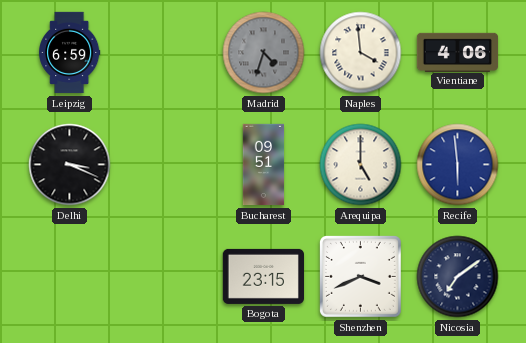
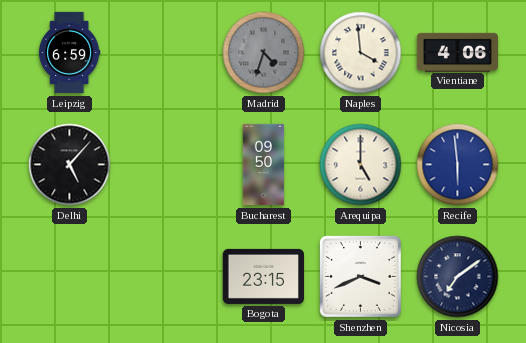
Delhi: 3:19 -> 5:07
Bucharest: 09:51 -> 09:50
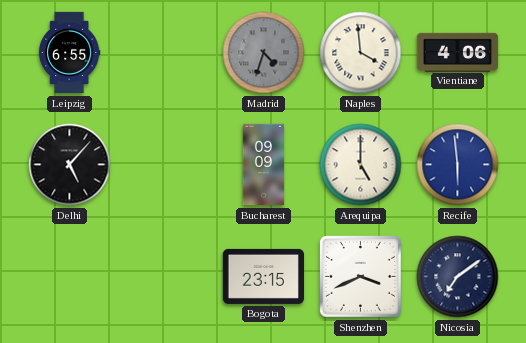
Leipzig: 6:59 -> 6:55
Bucharest: 09:50 -> 09:09
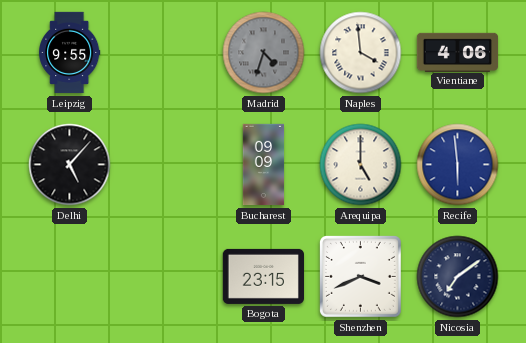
Leipzig: 6:55 -> 9:55
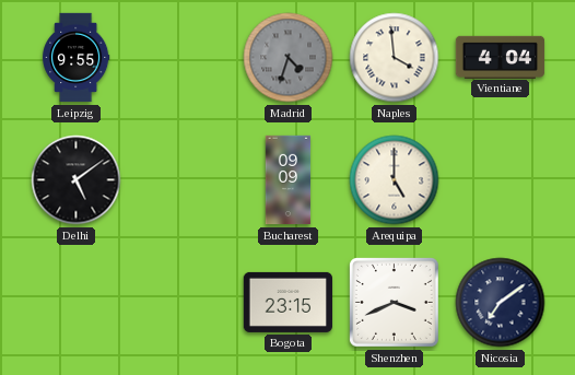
Vientiane: 4:06 -> 4:04
Delhi: 5:07 -> 5:09
Recife: 5:59 -> none
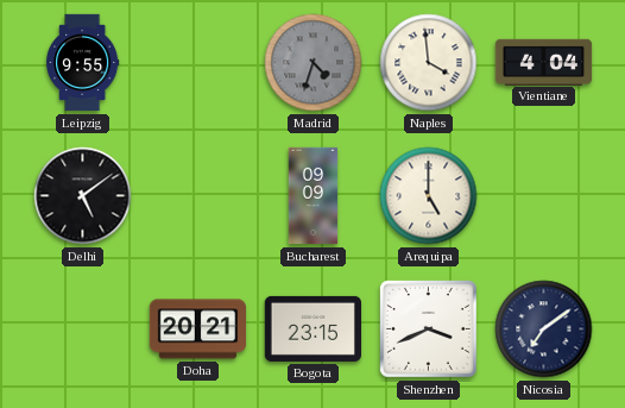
Doha: none -> 20:21
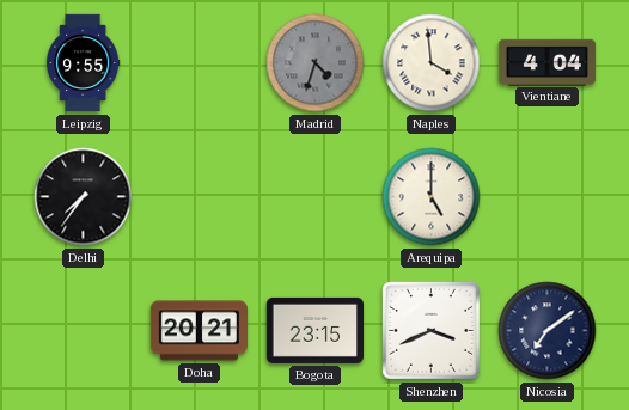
Delhi: 5:09 -> 7:36
Bucharest: 09:09 -> none
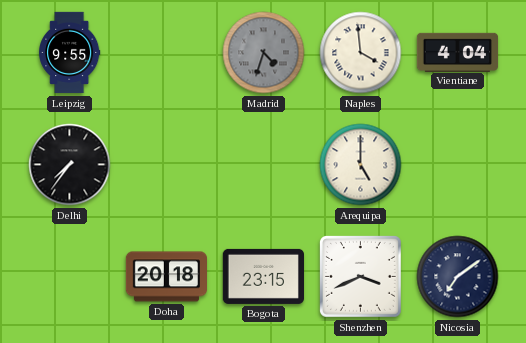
Doha: 20:21 -> 20:18
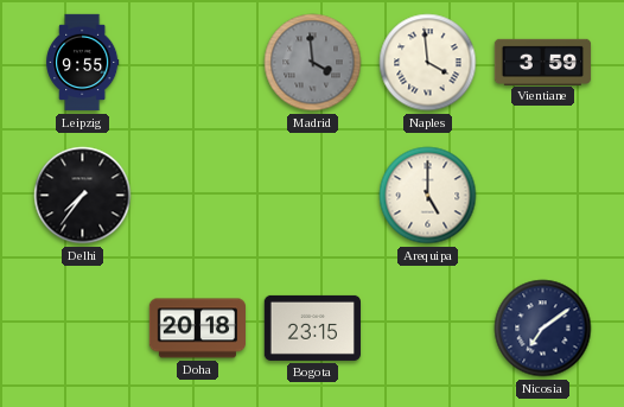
Madrid: 4:33 -> 3:59
Vientiane: 4:04 -> 3:59
Shenzhen: 3:41 -> none
